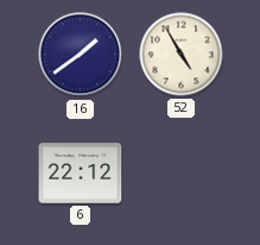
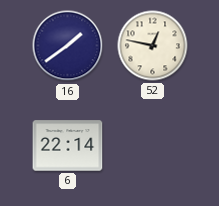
52: 4:55 -> 12:47
6: 22:12 -> 22:14
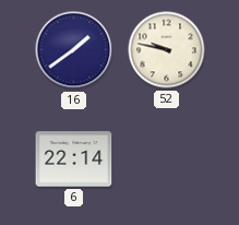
52: 12:47 -> 9:47
